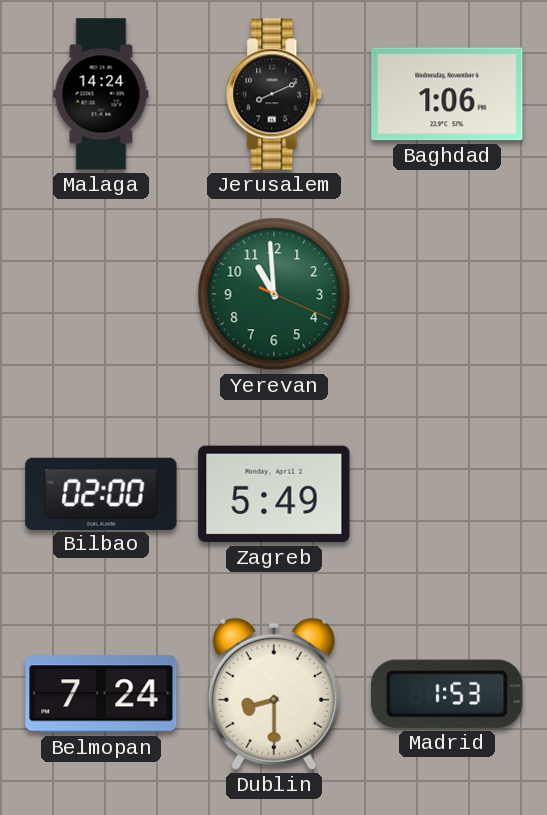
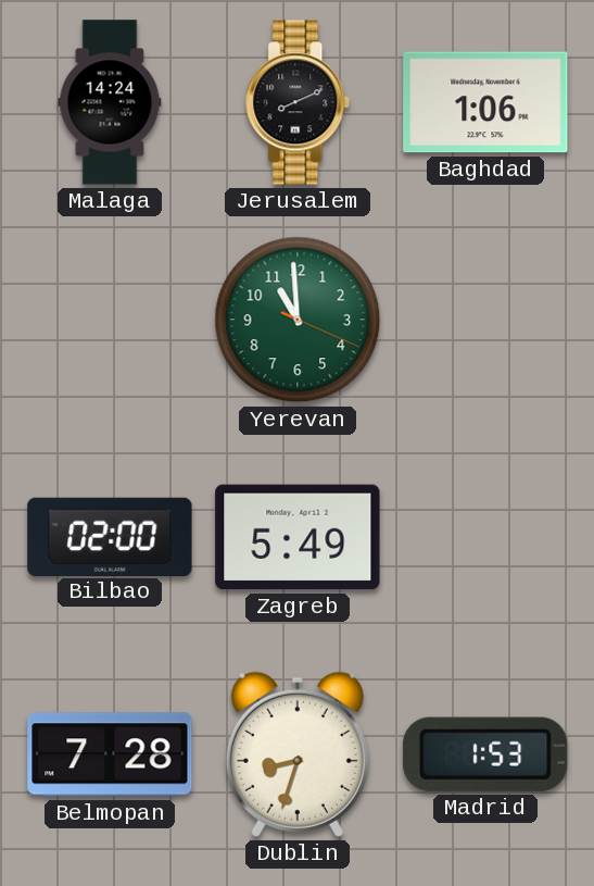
Belmopan: 7:24 -> 7:28
Dublin: 8:30 -> 8:33
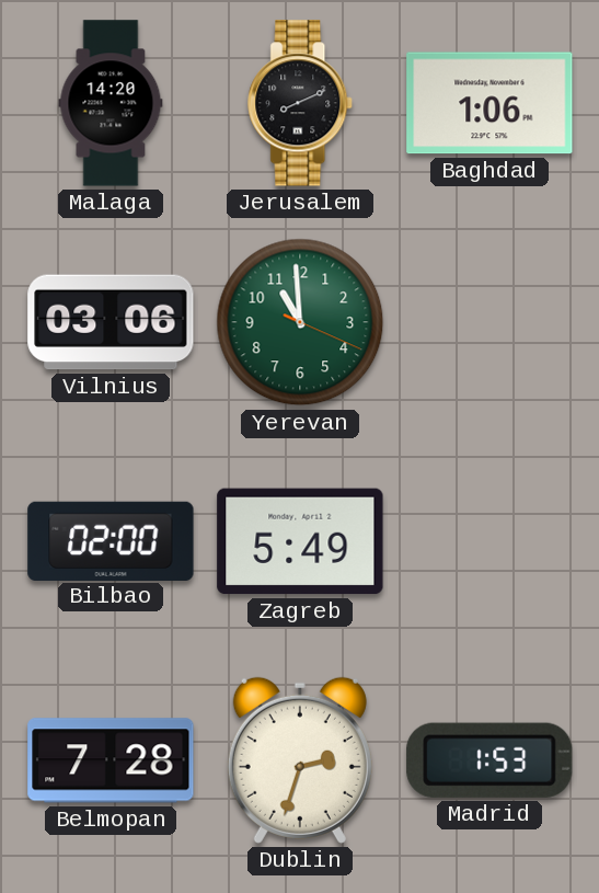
Malaga: 14:24 -> 14:20
Vilnius: none -> 03:06
Dublin: 8:33 -> 2:33
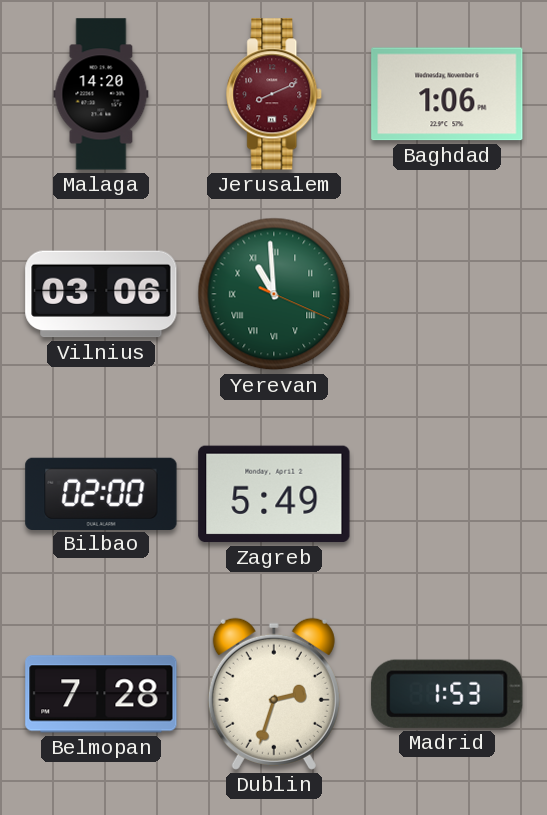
Jerusalem dial: black -> burgundy
Yerevan numerals: Arabic -> Roman
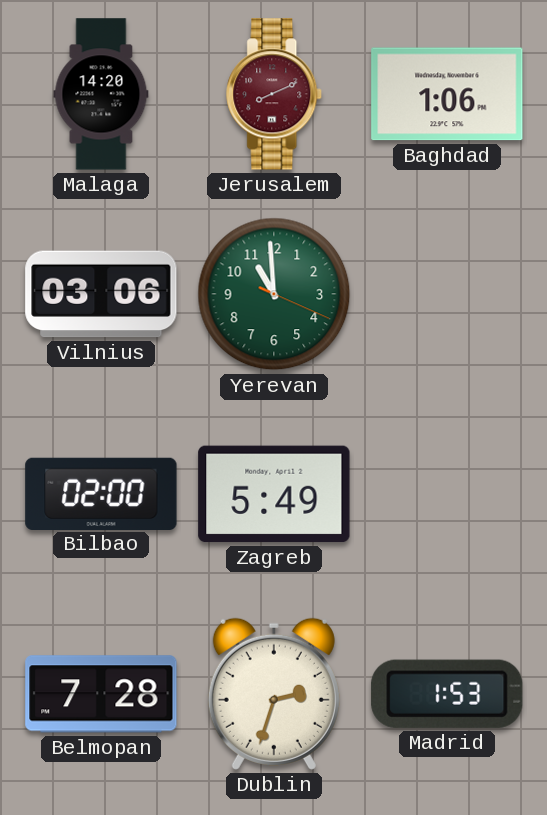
Yerevan numerals: Roman -> Arabic
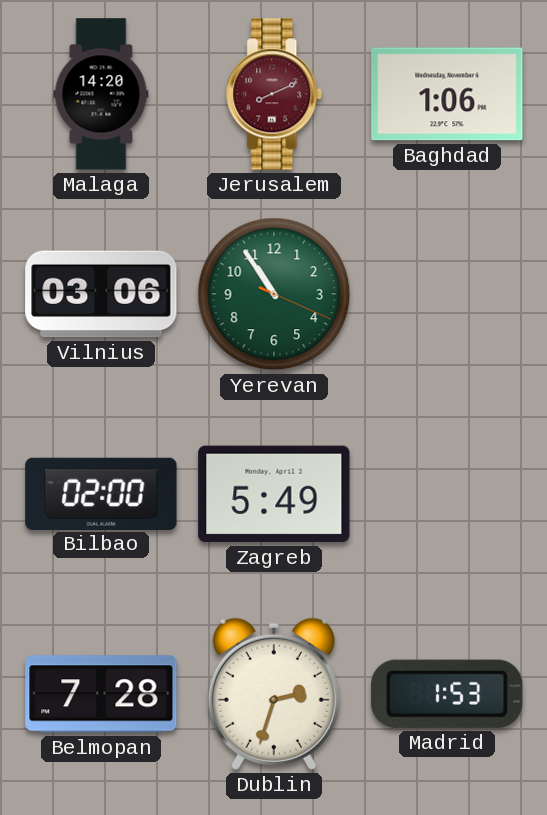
Yerevan: 10:59 -> 10:54
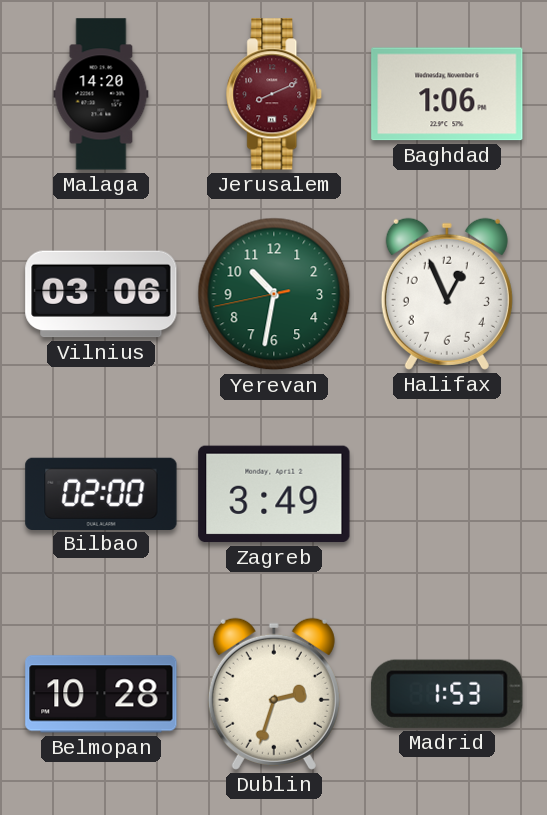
Yerevan: 10:54 -> 10:31
Halifax: none -> 12:56
Zagreb: 5:49 -> 3:49
Belmopan: 7:28 -> 10:28
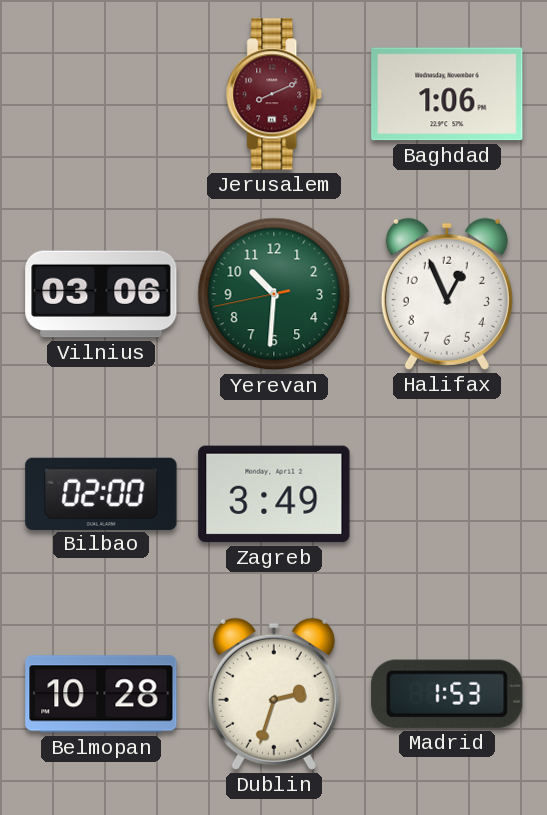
Malaga: 14:20 -> none
Yerevan: 10:31 -> 10:30
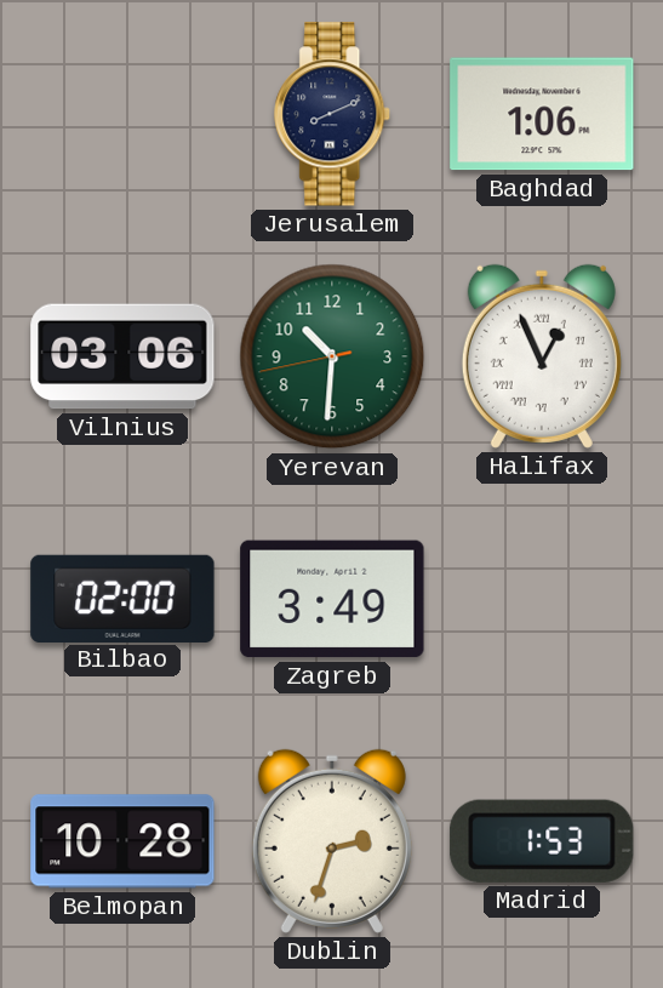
Jerusalem dial: burgundy -> navy
Halifax numerals: Arabic -> Roman
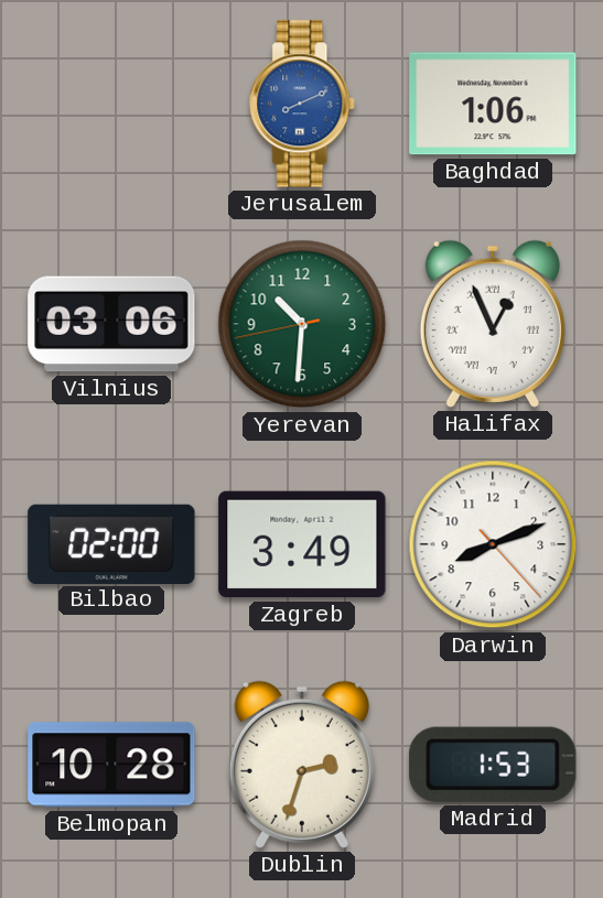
Jerusalem dial: navy -> blue
Darwin: none -> 8:11
